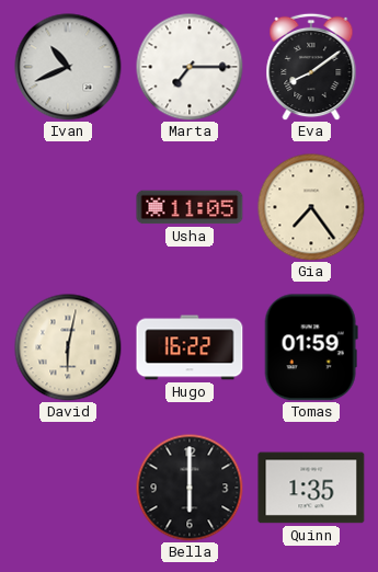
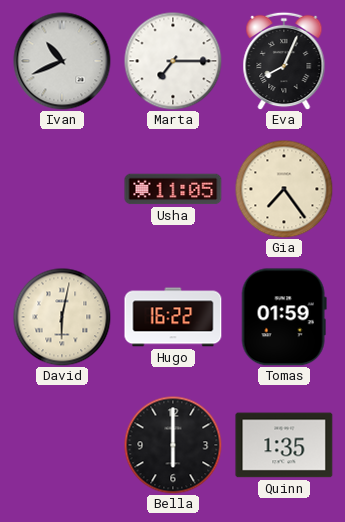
Eva: 8:09 -> 8:04
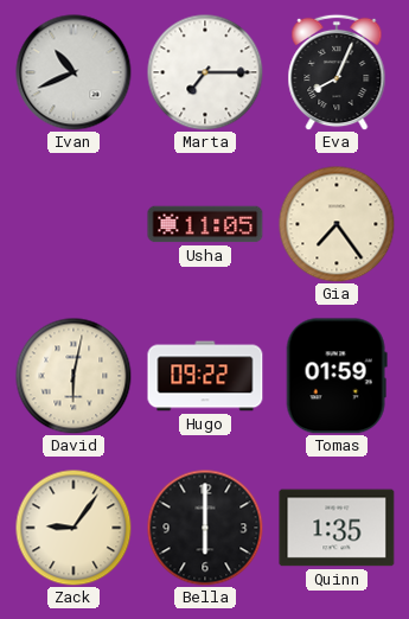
Hugo: 16:22 -> 09:22
Zack: none -> 9:06
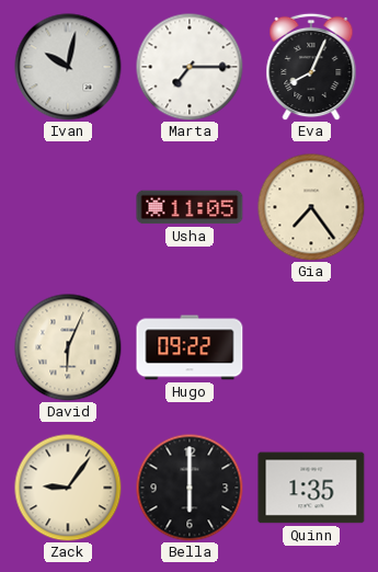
Ivan: 10:41 -> 10:02
David: 6:02 -> 6:04
Tomas: 01:59 -> none
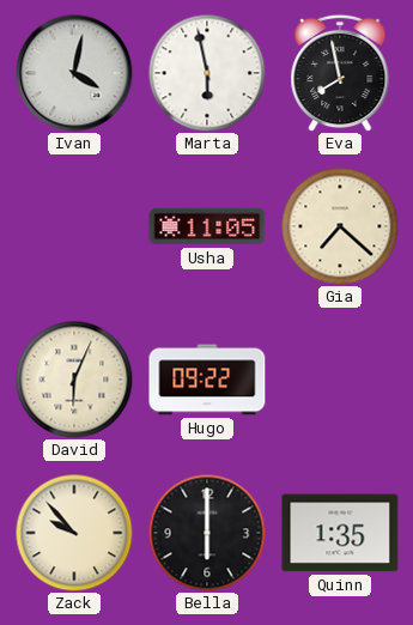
Ivan: 10:02 -> 4:02
Marta: 7:15 -> 5:58
Eva: 8:04 -> 7:58
Gia: 7:24 -> 7:22
Zack: 9:06 -> 9:53
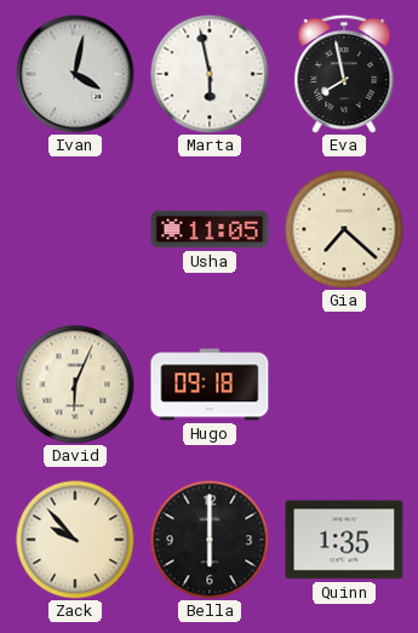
Hugo: 09:22 -> 09:18
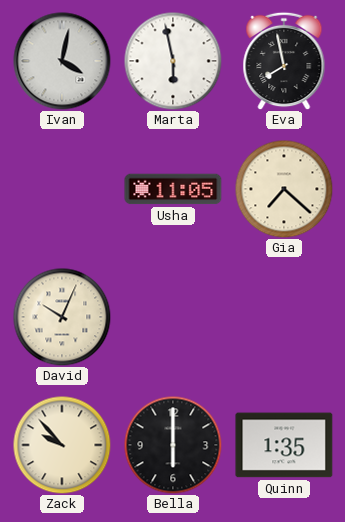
David: 6:04 -> 10:04
Hugo: 09:18 -> none
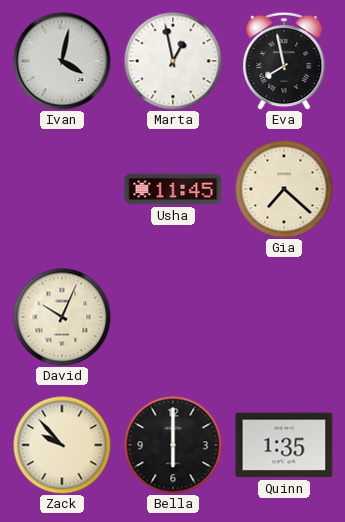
Marta: 5:58 -> 12:58
Usha: 11:05 -> 11:45
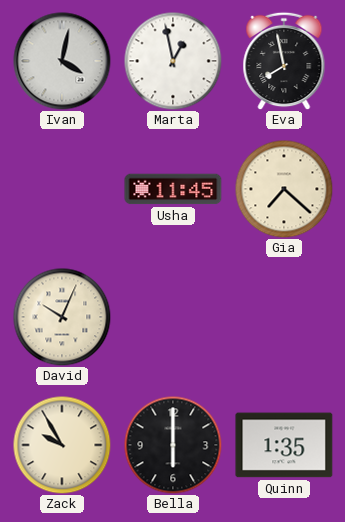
Zack: 9:53 -> 9:55
